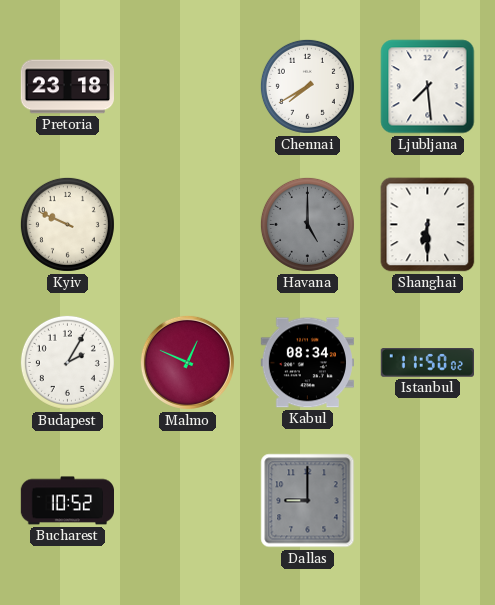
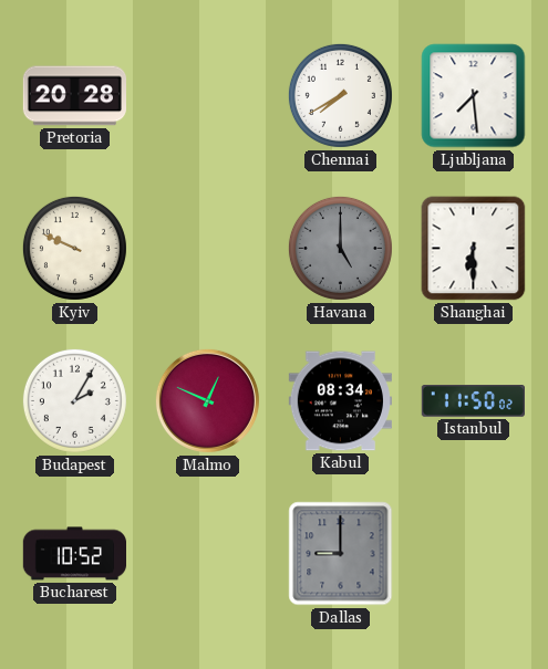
Pretoria: 23:18 -> 20:28
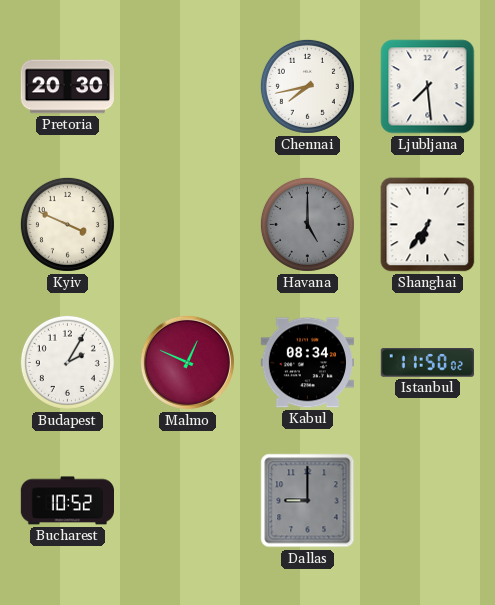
Pretoria: 20:28 -> 20:30
Chennai: 7:40 -> 7:43
Kyiv: 9:49 -> 3:49
Shanghai: 6:30 -> 6:36
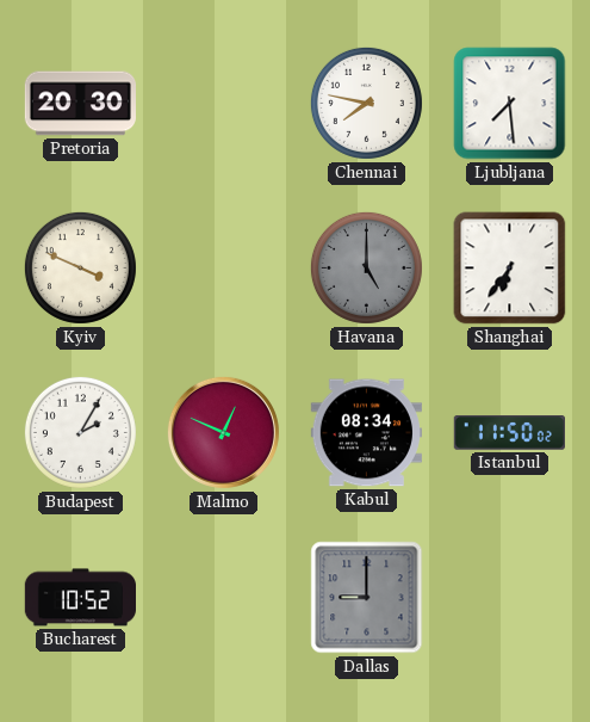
Chennai: 7:43 -> 7:47
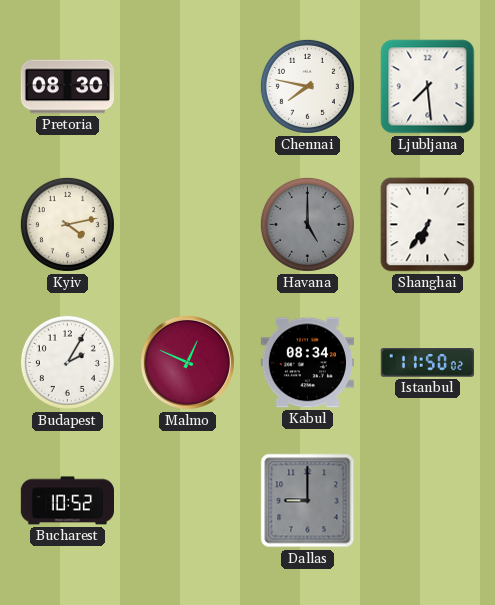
Pretoria: 20:30 -> 08:30
Kyiv: 3:49 -> 4:13
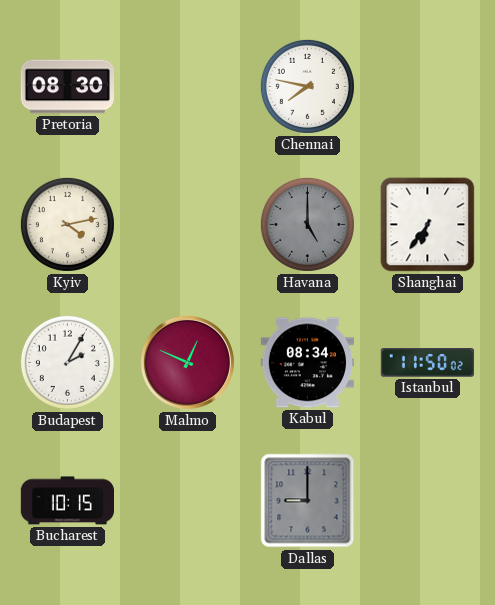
Ljubljana: 7:29 -> none
Bucharest: 10:52 -> 10:15
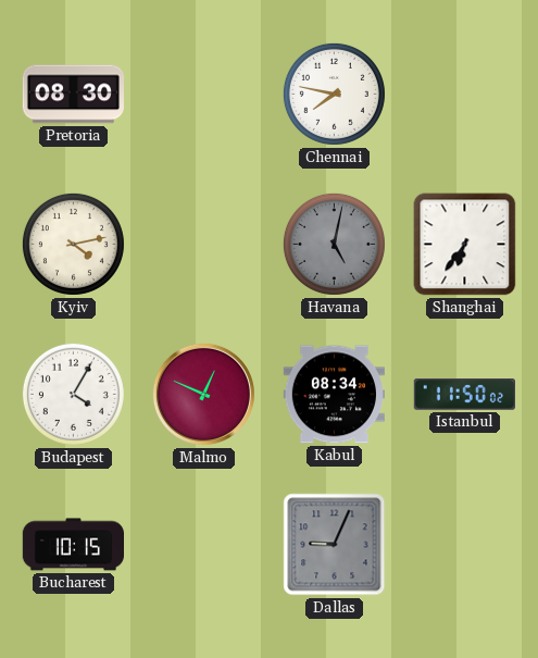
Havana: 5:00 -> 5:02
Budapest: 2:05 -> 4:05
Dallas: 9:00 -> 9:04
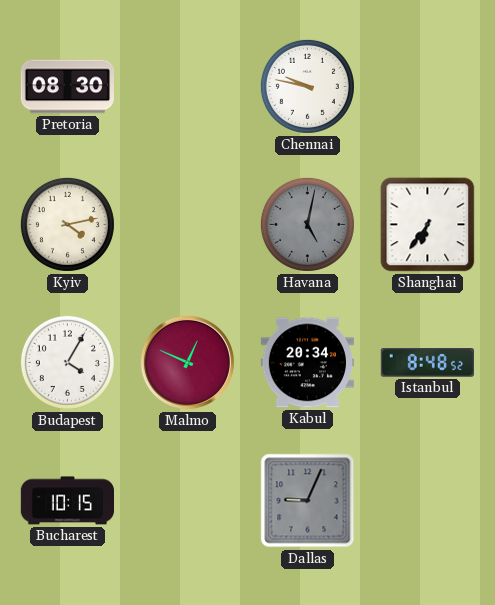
Chennai: 7:47 -> 9:47
Kabul: 08:34 -> 20:34
Istanbul: 11:50 -> 8:48
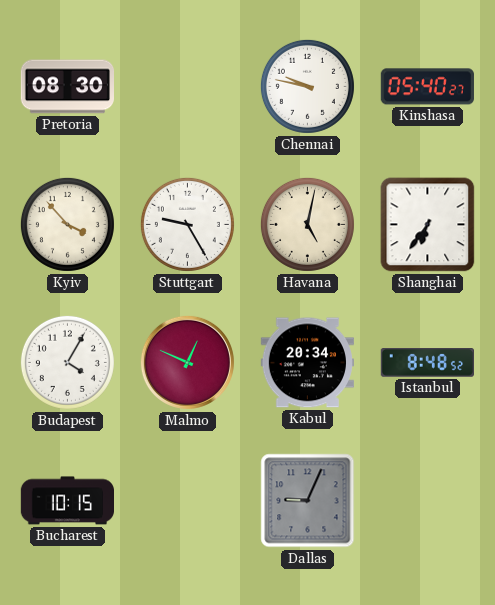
Kinshasa: none -> 05:40
Kyiv: 4:13 -> 3:53
Stuttgart: none -> 9:25
Havana dial: grey -> cream
